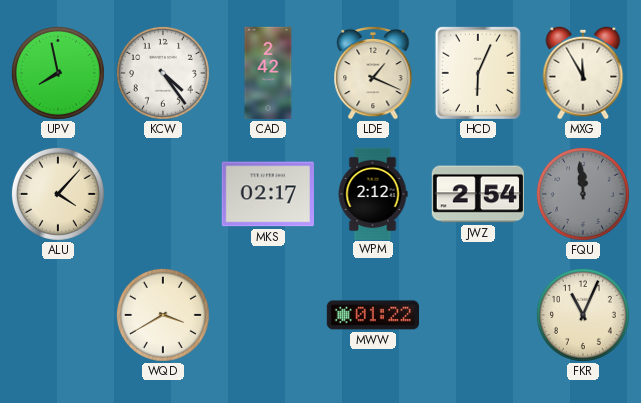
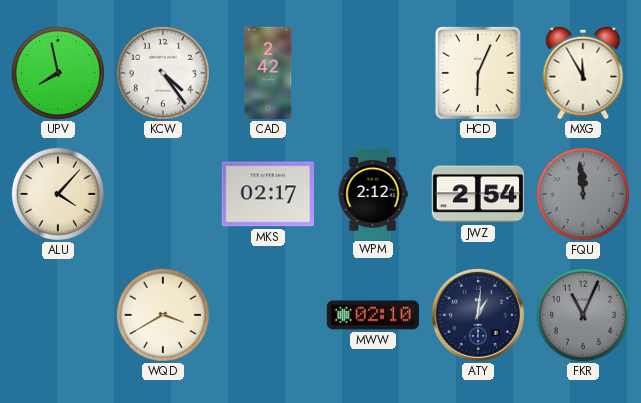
LDE: 1:19 -> none
MWW: 01:22 -> 02:10
ATY: none -> 1:01
FKR dial: cream -> grey
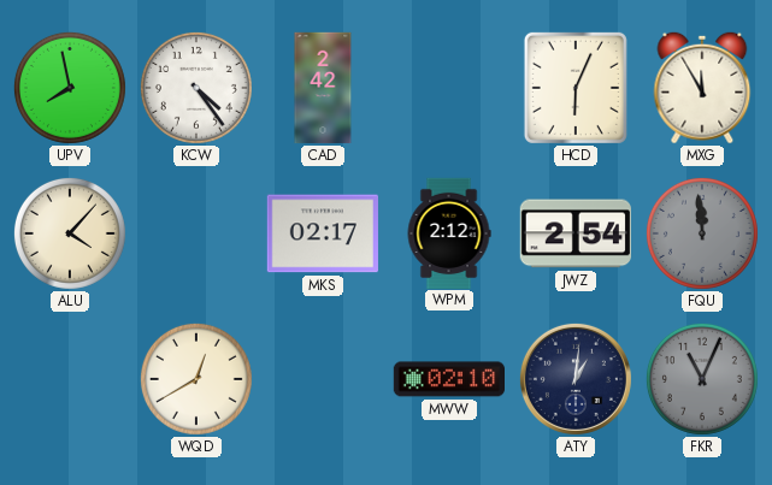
WQD: 3:40 -> 12:40
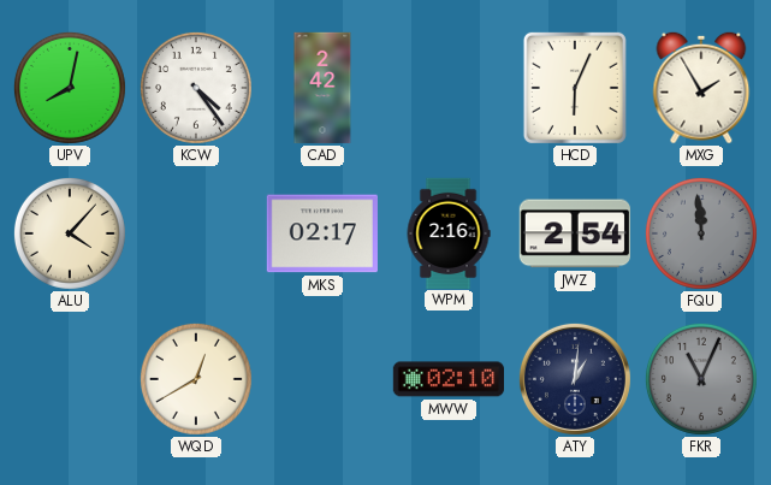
UPV: 7:58 -> 8:02
MXG: 11:55 -> 1:55
WPM: 2:12 -> 2:16
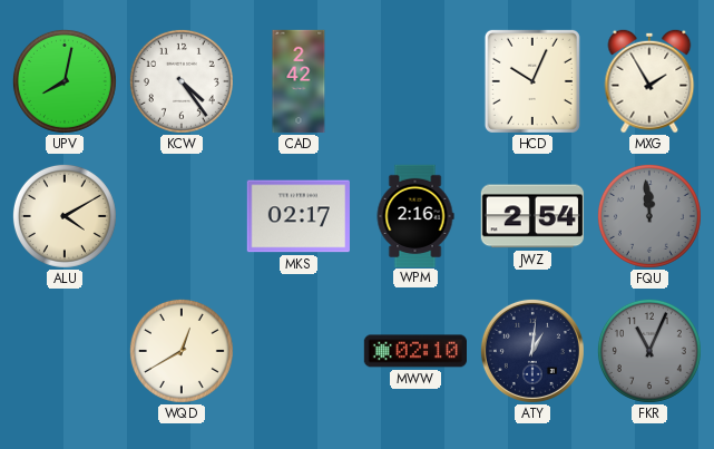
HCD: 6:04 -> 10:04
ALU: 4:07 -> 4:10
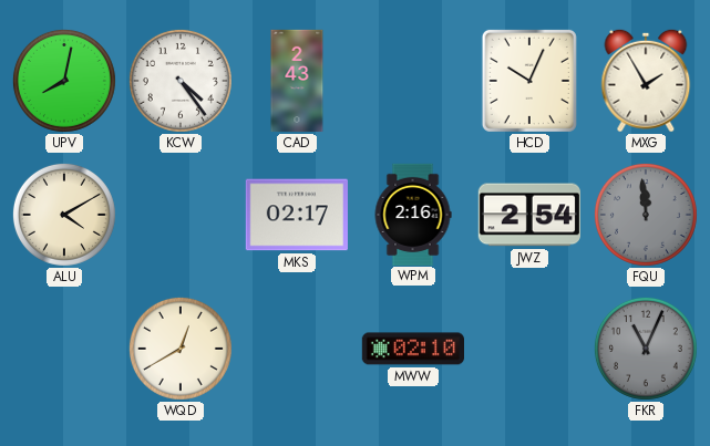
CAD: 2:42 -> 2:43
ATY: 1:01 -> none
